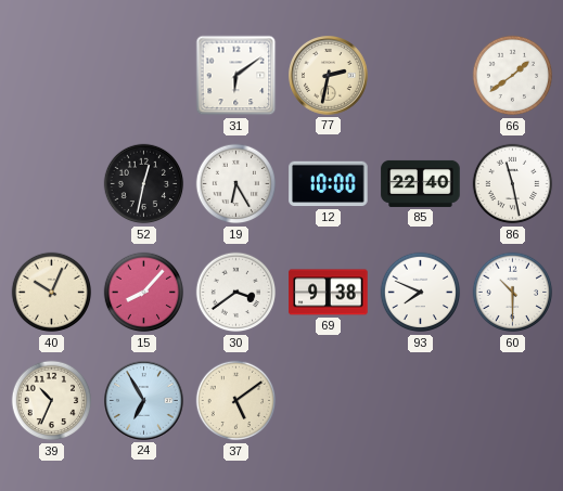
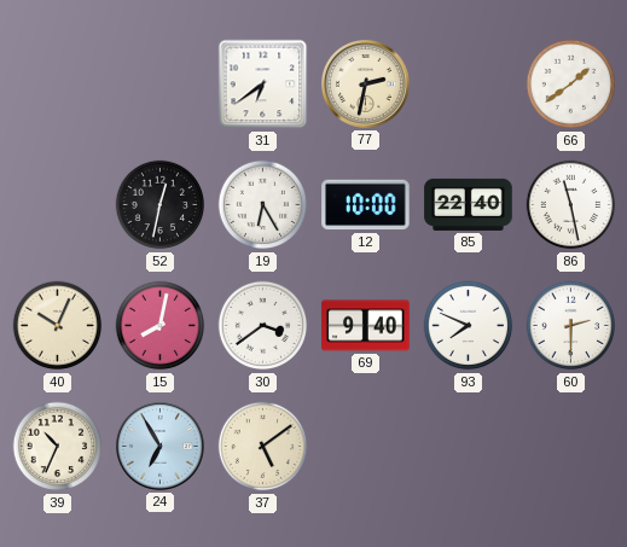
31: 6:09 -> 6:39
15: 8:07 -> 8:02
69: 9:38 -> 9:40
60: 10:30 -> 2:30
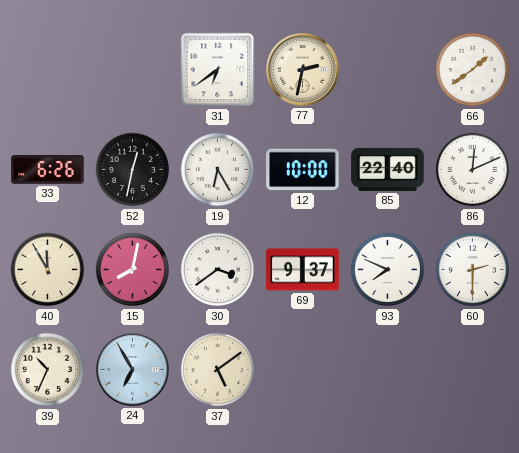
33: none -> 6:26
86: 11:28 -> 12:11
40: 10:04 -> 11:55
69: 9:40 -> 9:37
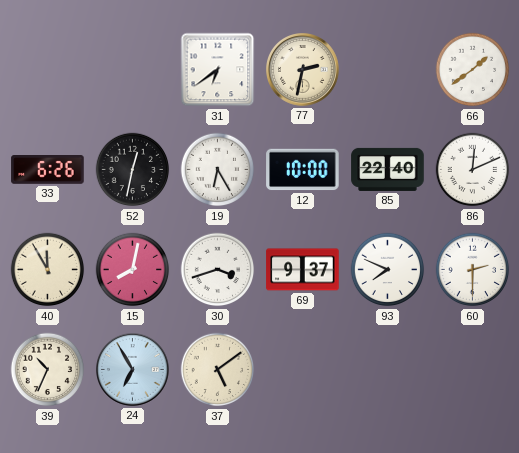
30: 3:39 -> 3:42
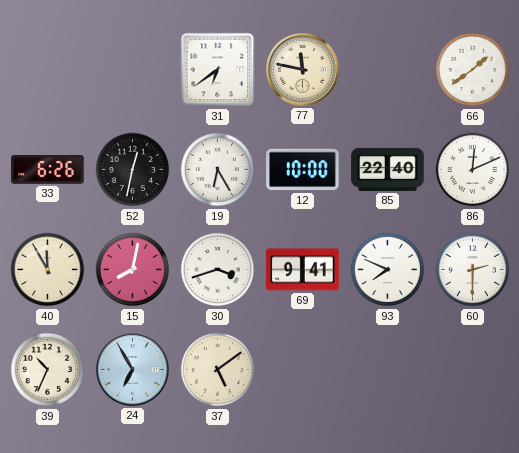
77: 2:32 -> 11:47
69: 9:37 -> 9:41
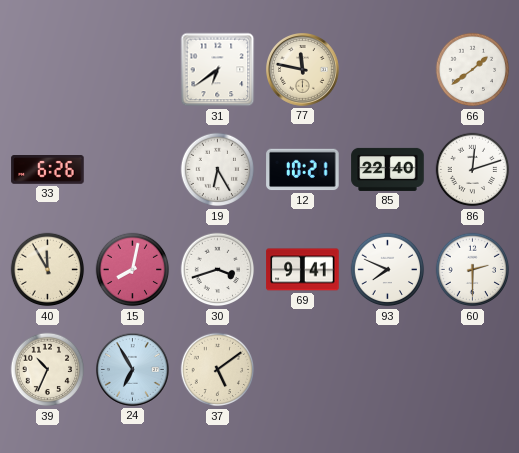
52: 12:32 -> none
12: 10:00 -> 10:21
86: 12:11 -> 12:12
